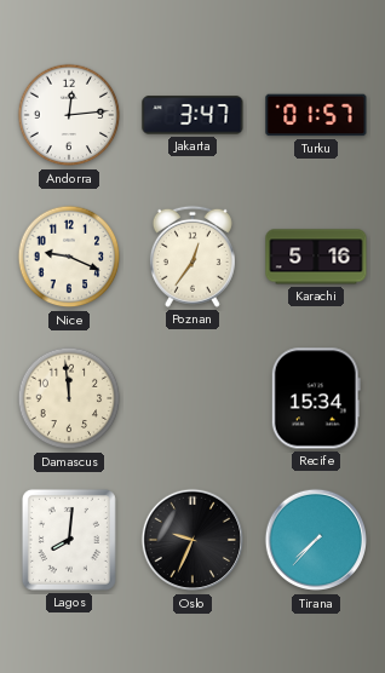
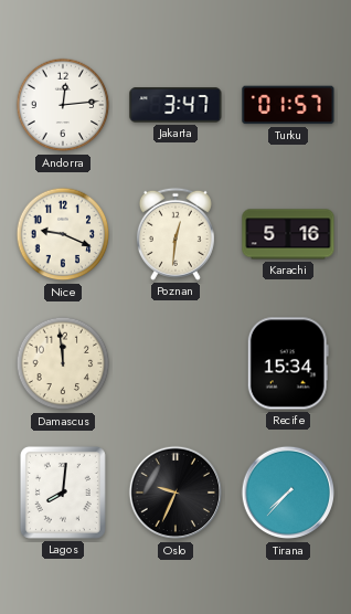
Poznan: 12:36 -> 12:31
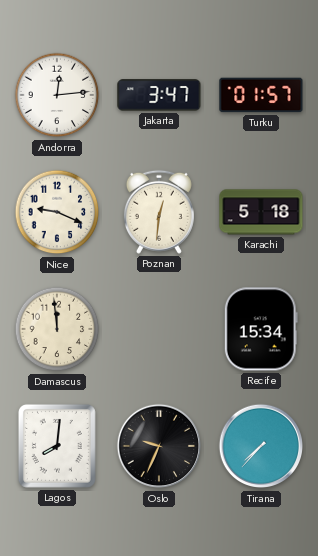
Karachi: 5:16 -> 5:18
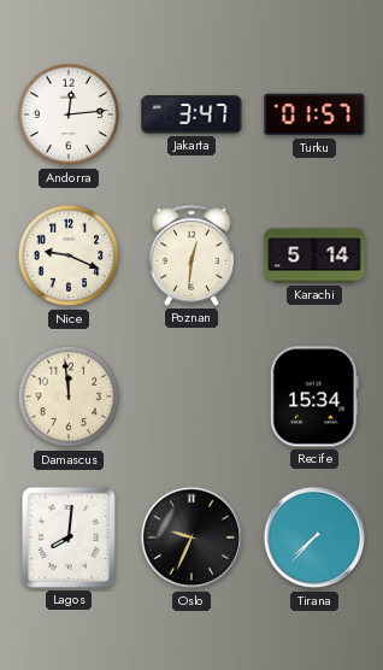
Karachi: 5:18 -> 5:14
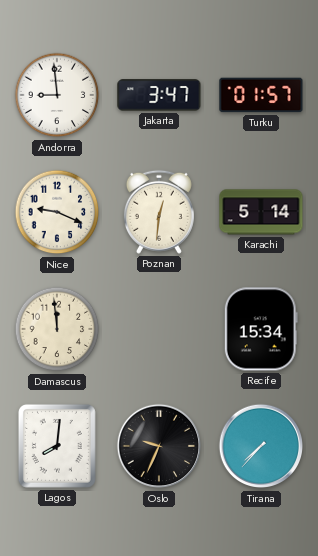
Andorra: 12:14 -> 8:59
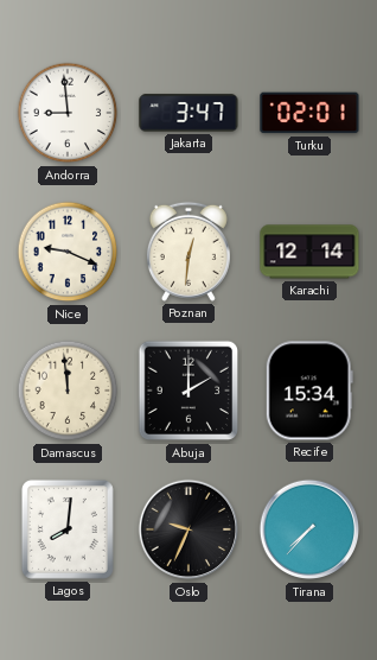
Turku: 01:57 -> 02:01
Karachi: 5:14 -> 12:14
Abuja: none -> 2:00
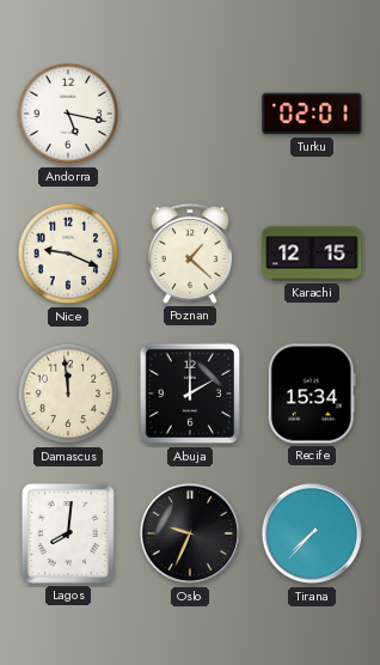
Andorra: 8:59 -> 5:17
Jakarta: 3:47 -> none
Poznan: 12:31 -> 1:22
Karachi: 12:14 -> 12:15
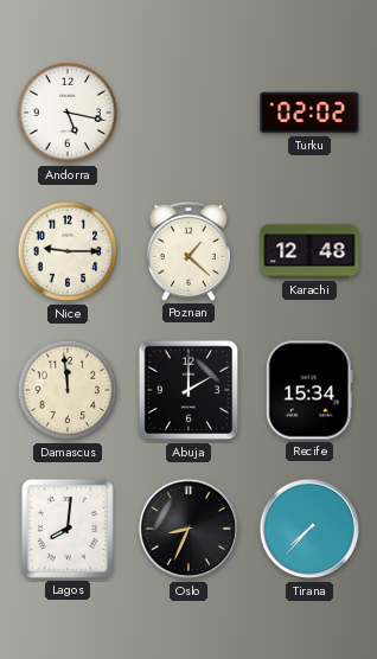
Turku: 02:01 -> 02:02
Nice: 9:19 -> 9:15
Karachi: 12:15 -> 12:48
Oslo: 9:34 -> 8:34
